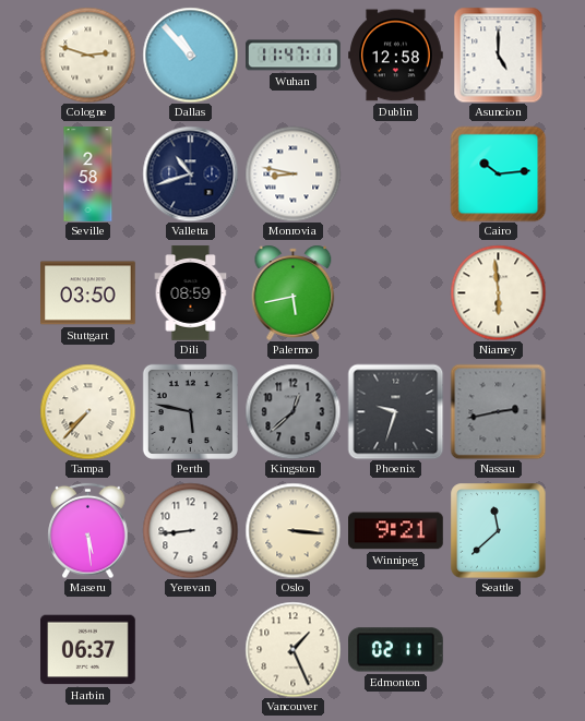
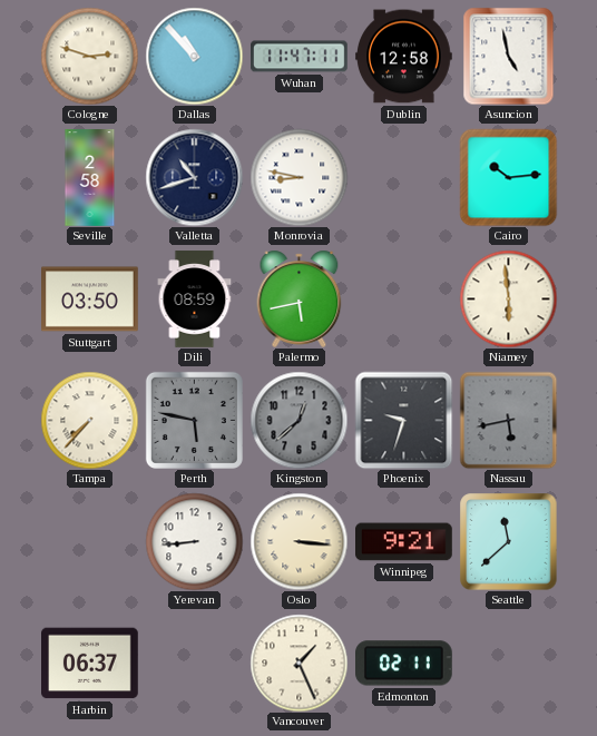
Asuncion: 5:00 -> 4:58
Nassau: 2:43 -> 5:43
Maseru: 5:29 -> none
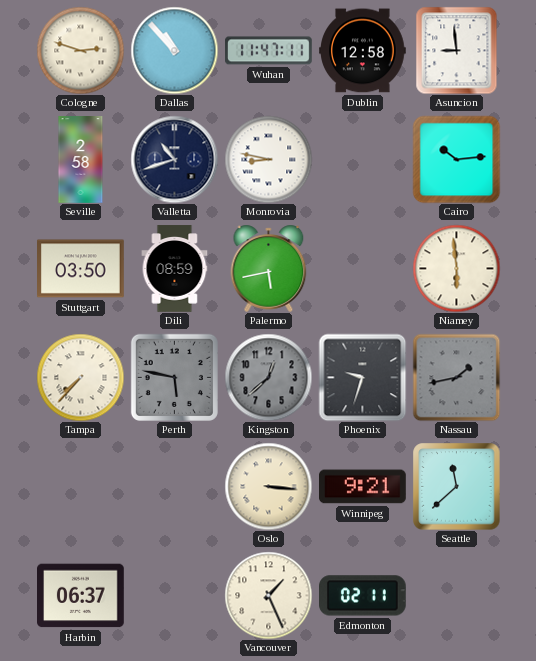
Asuncion: 4:58 -> 8:59
Nassau: 5:43 -> 1:43
Yerevan: 8:44 -> none
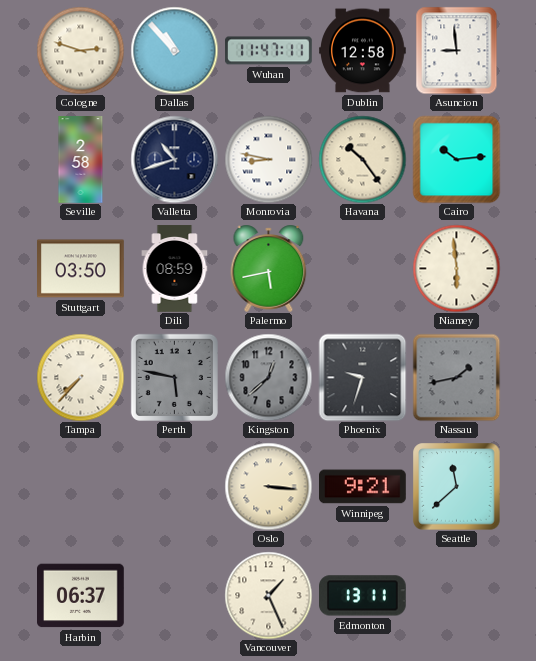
Havana: none -> 10:24
Edmonton: 02:11 -> 13:11
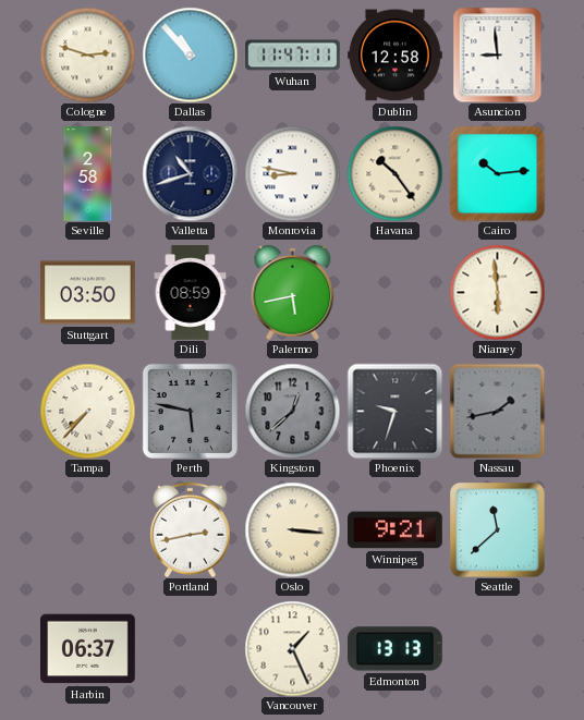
Portland: none -> 2:43
Edmonton: 13:11 -> 13:13
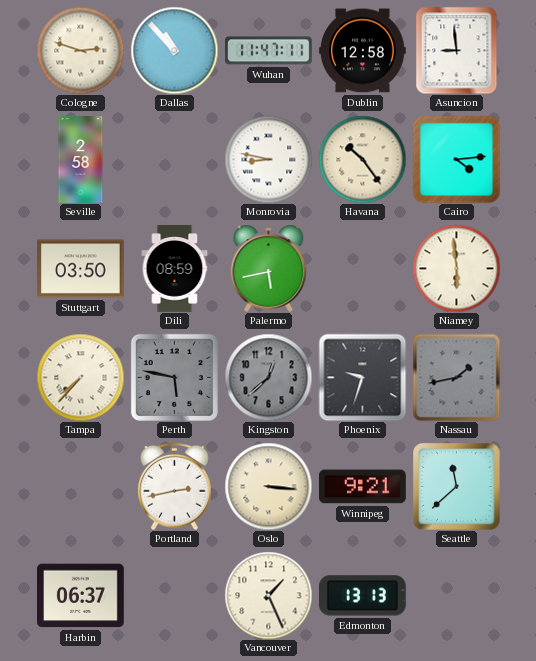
Valletta: 10:42 -> none
Cairo: 10:14 -> 4:14
